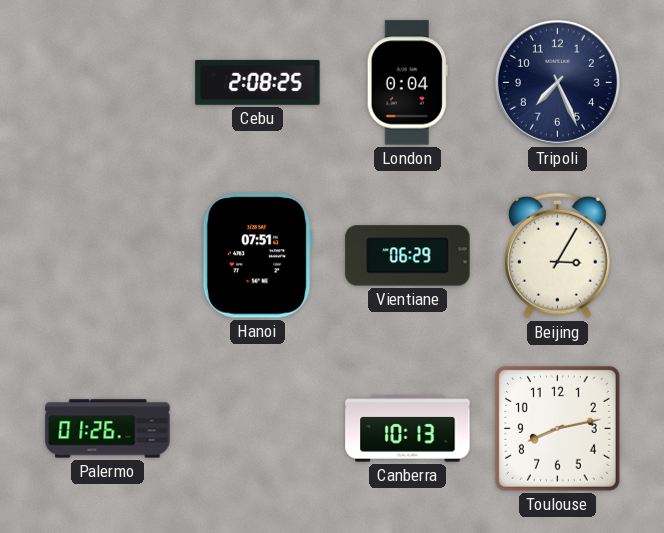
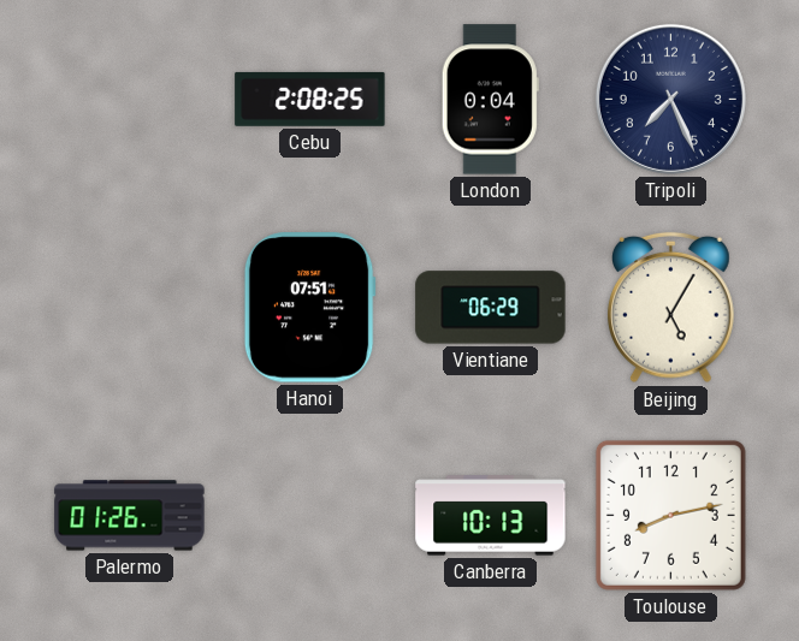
Beijing: 3:05 -> 5:05
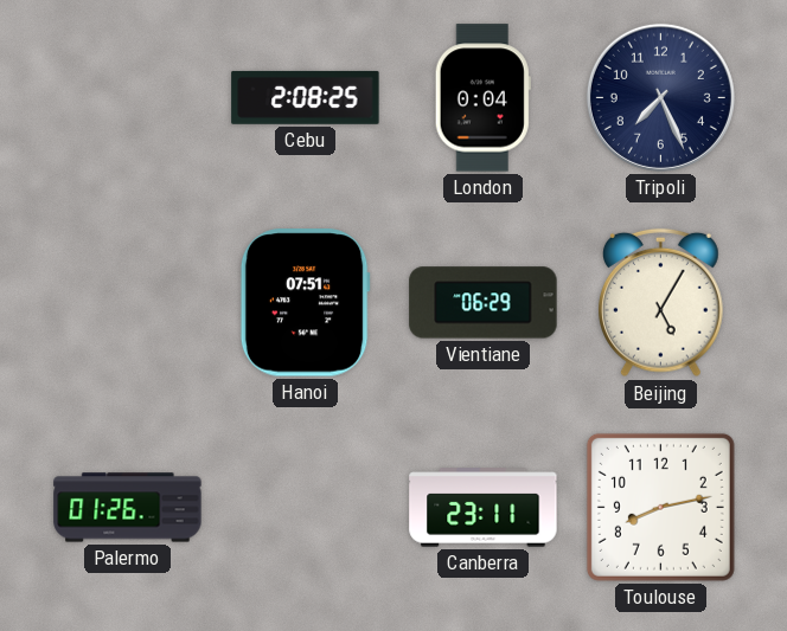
Canberra: 10:13 -> 23:11
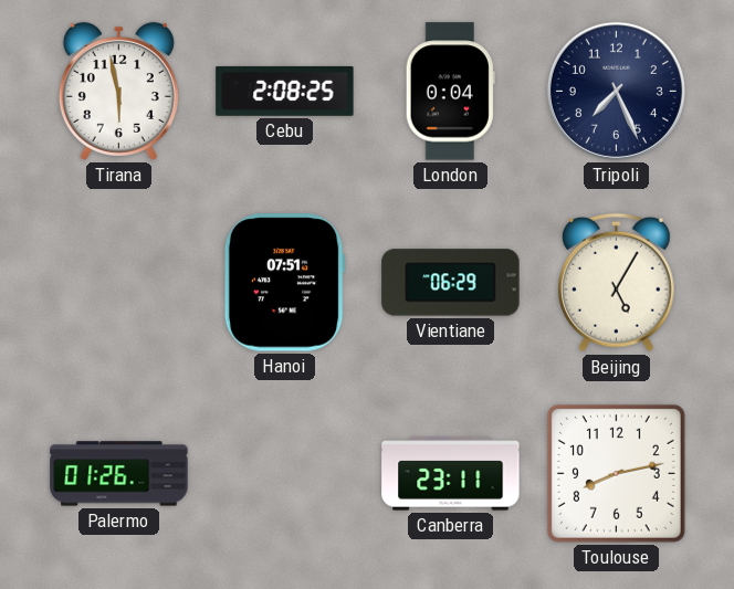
Tirana: none -> 5:58
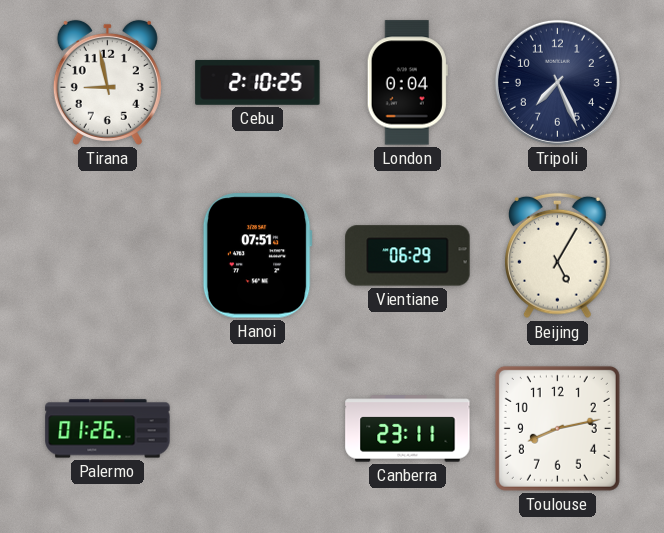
Tirana: 5:58 -> 8:58
Cebu: 2:08 -> 2:10
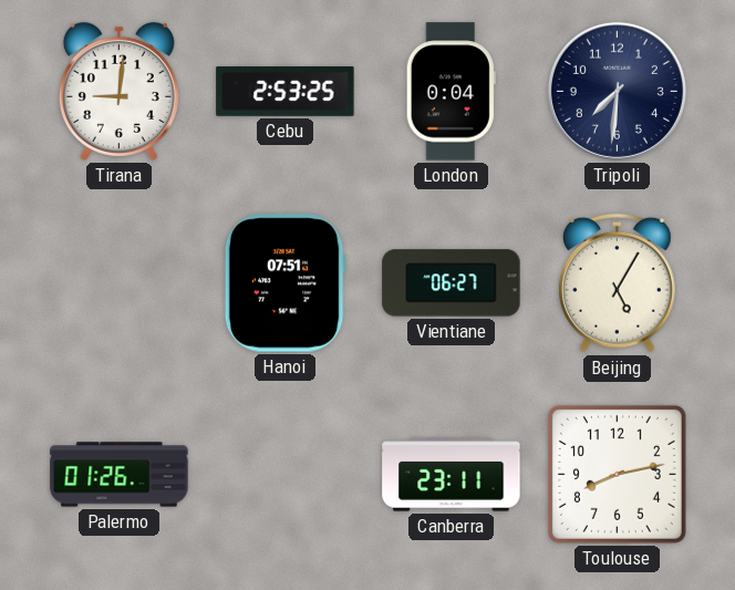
Tirana: 8:58 -> 9:01
Cebu: 2:10 -> 2:53
Tripoli: 7:26 -> 7:31
Vientiane: 06:29 -> 06:27
